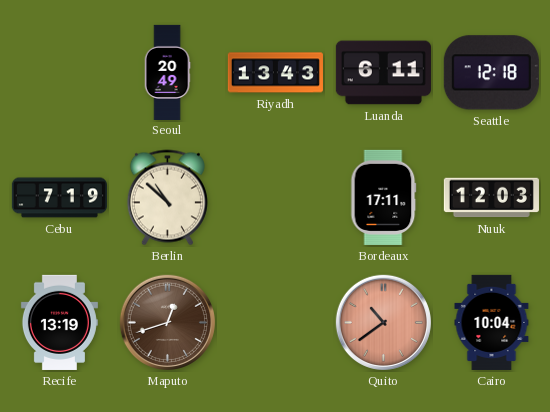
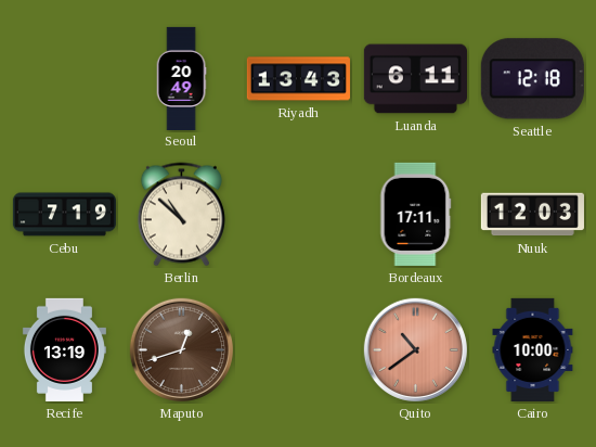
Cairo: 10:04 -> 10:00
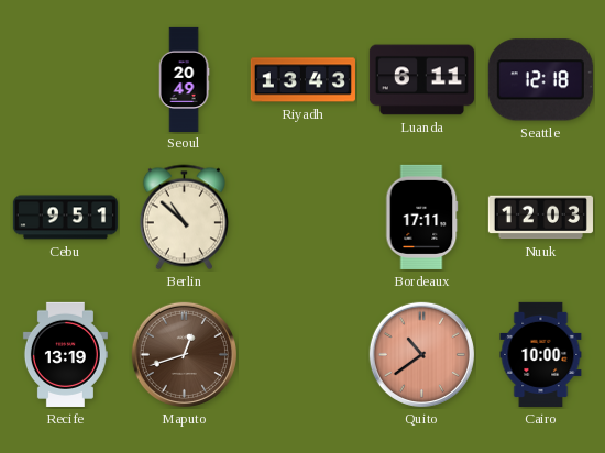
Cebu: 7:19 -> 9:51
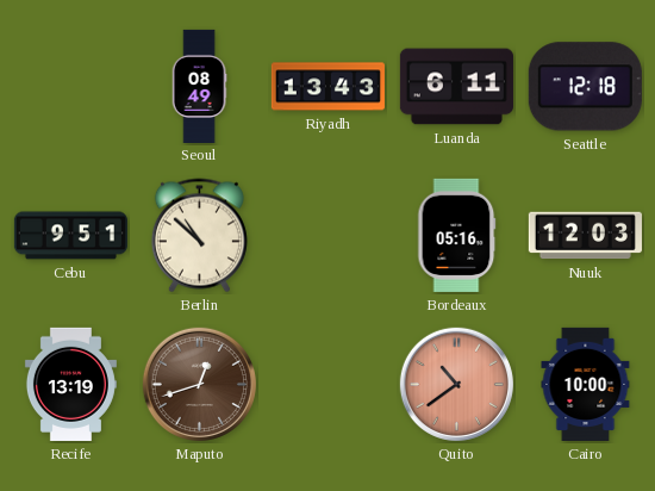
Seoul: 20:49 -> 08:49
Bordeaux: 17:11 -> 05:16
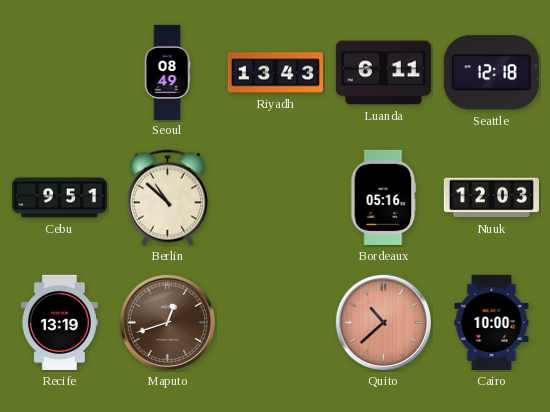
Quito: 10:39 -> 10:38
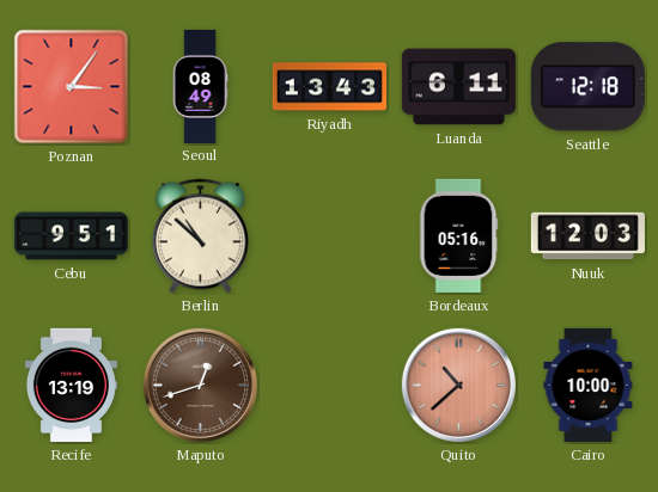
Poznan: none -> 3:06
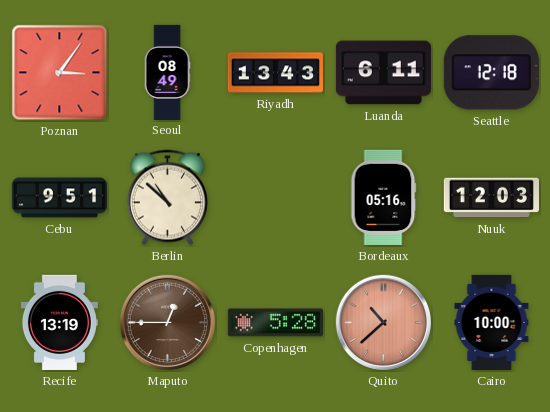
Maputo: 12:42 -> 12:45
Copenhagen: none -> 5:28
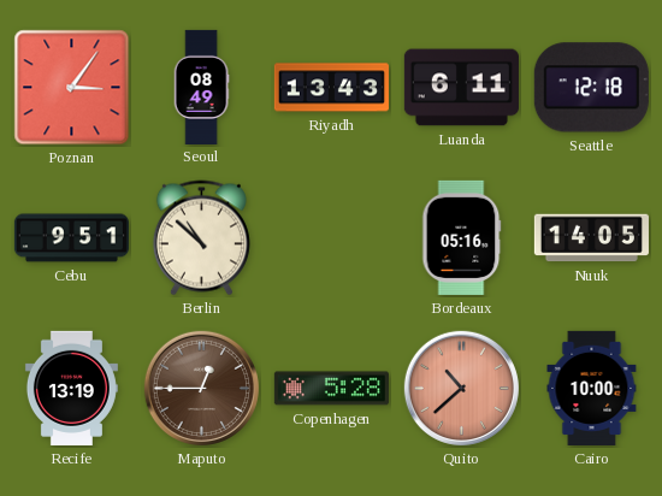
Nuuk: 12:03 -> 14:05
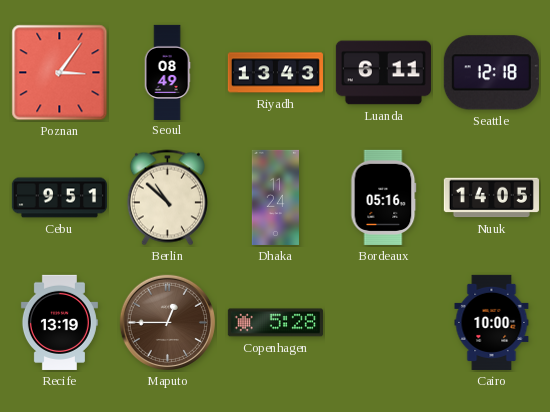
Dhaka: none -> 11:24
Quito: 10:38 -> none
